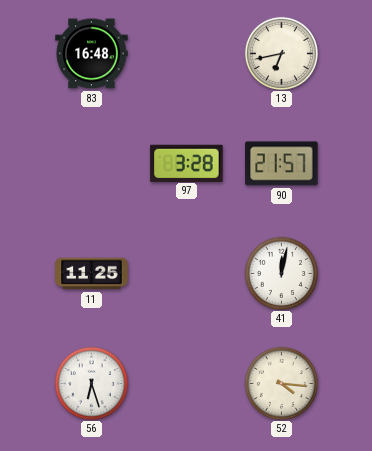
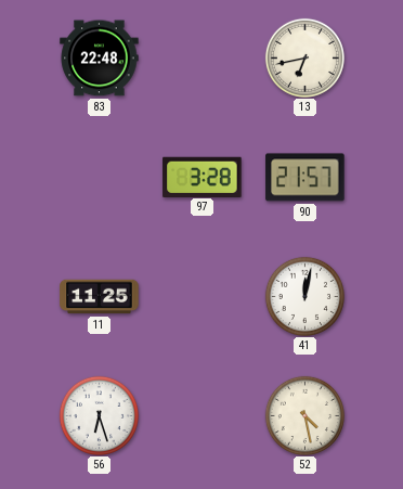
83: 16:48 -> 22:48
52: 4:16 -> 4:28
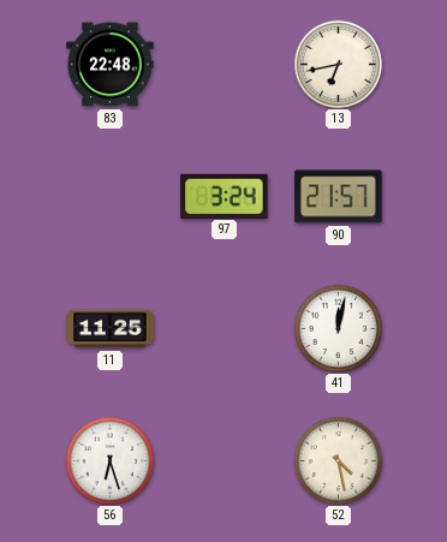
97: 3:28 -> 3:24
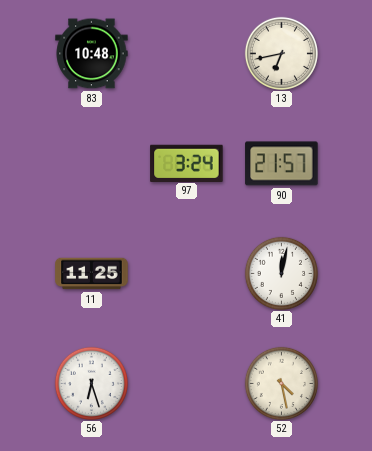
83: 22:48 -> 10:48
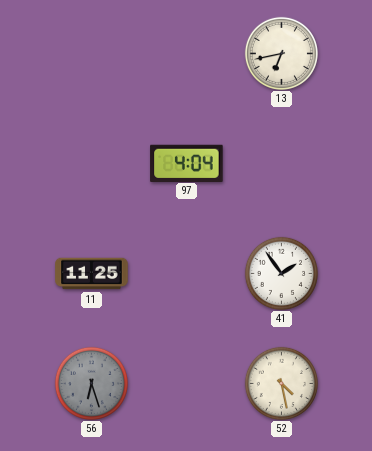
83: 10:48 -> none
97: 3:24 -> 4:04
90: 21:57 -> none
41: 12:02 -> 1:54
56 dial: white -> grey
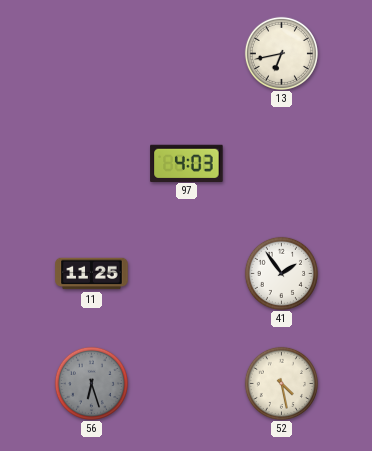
97: 4:04 -> 4:03
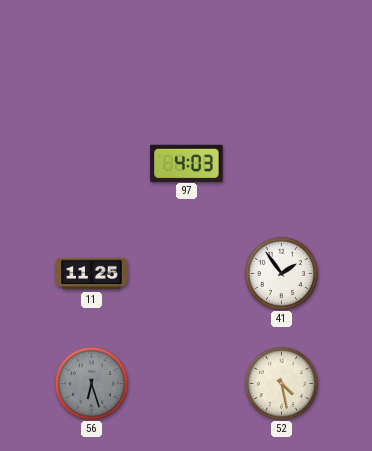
13: 6:43 -> none
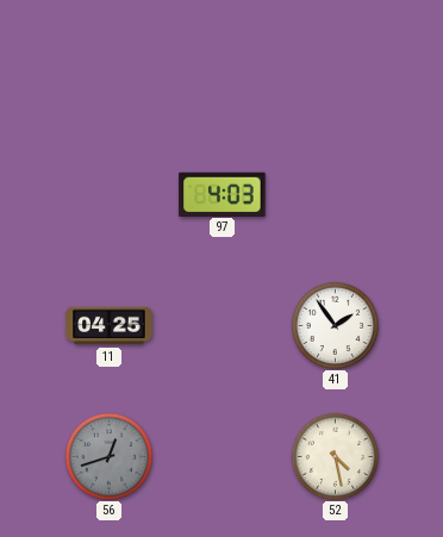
11: 11:25 -> 04:25
56: 6:27 -> 12:42
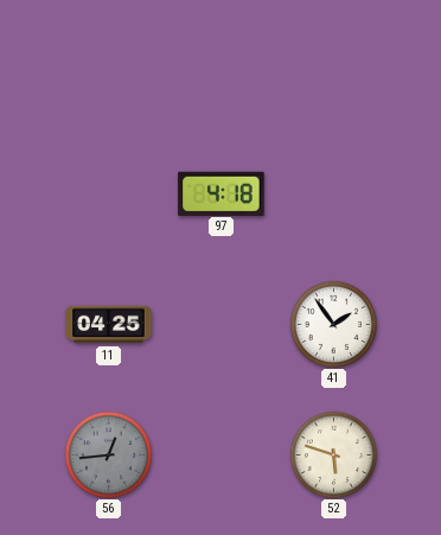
97: 4:03 -> 4:18
56: 12:42 -> 12:44
52: 4:28 -> 5:48
